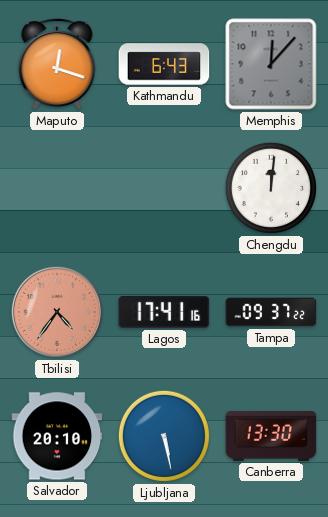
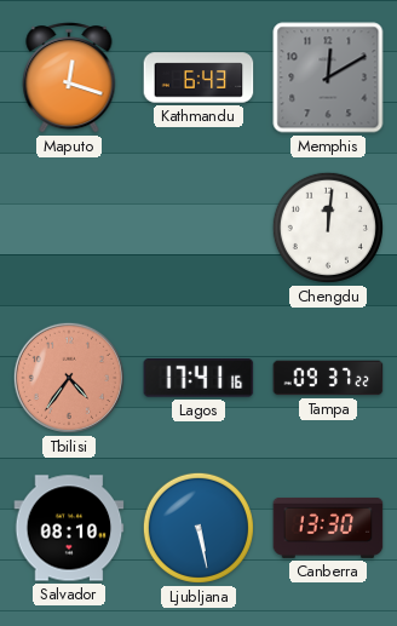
Memphis: 12:07 -> 12:10
Salvador: 20:10 -> 08:10
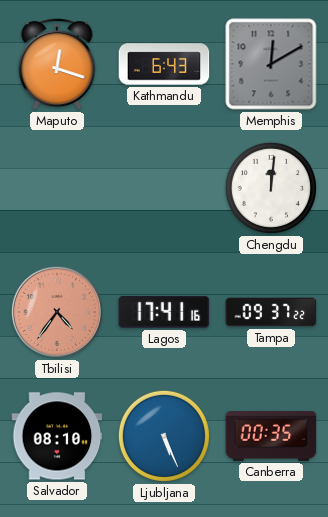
Ljubljana: 5:28 -> 5:26
Canberra: 13:30 -> 00:35
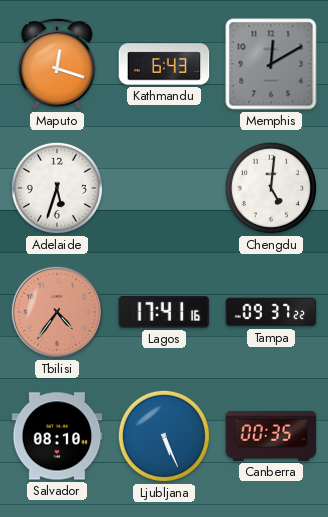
Adelaide: none -> 5:33
Chengdu: 12:01 -> 5:01
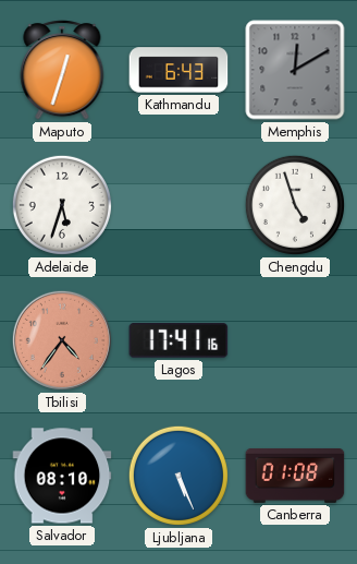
Maputo: 12:18 -> 12:33
Chengdu: 5:01 -> 4:57
Tampa: 09:37 -> none
Canberra: 00:35 -> 01:08
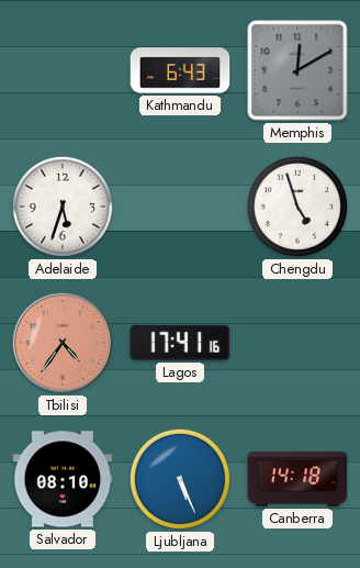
Maputo: 12:33 -> none
Canberra: 01:08 -> 14:18
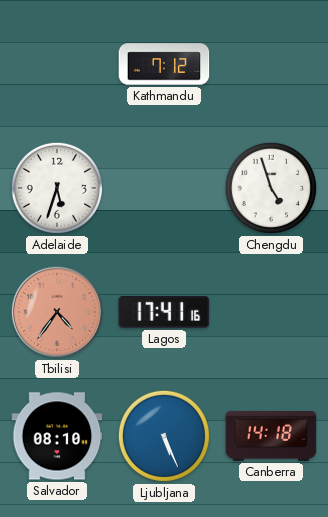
Kathmandu: 6:43 -> 7:12
Memphis: 12:10 -> none
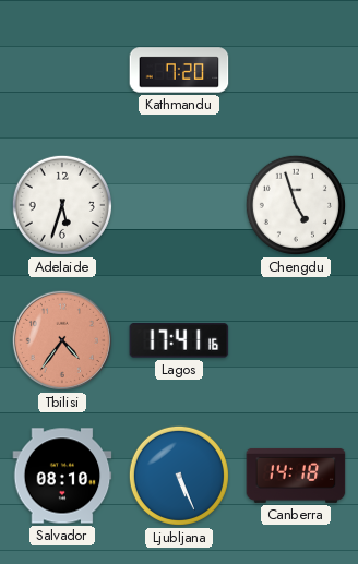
Kathmandu: 7:12 -> 7:20
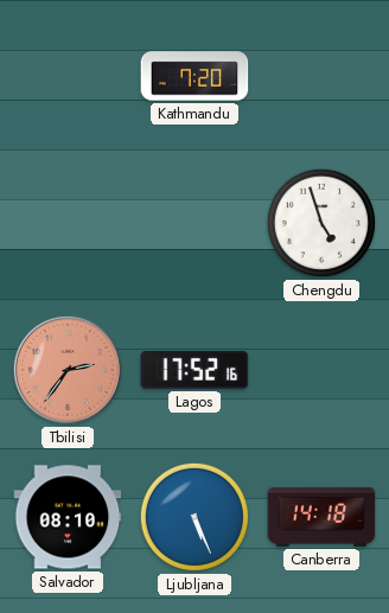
Adelaide: 5:33 -> none
Tbilisi: 4:36 -> 2:36
Lagos: 17:41 -> 17:52
